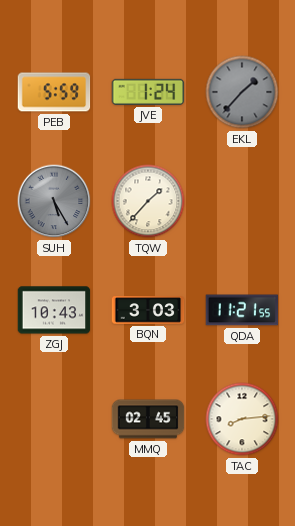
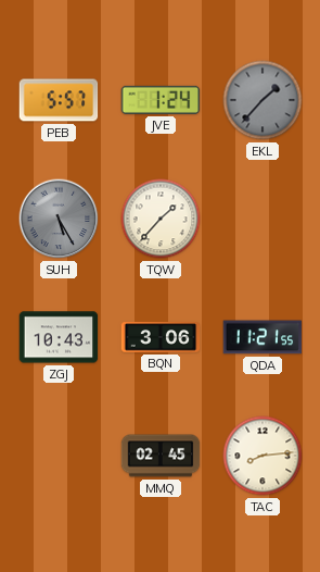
PEB: 5:59 -> 5:57
BQN: 3:03 -> 3:06
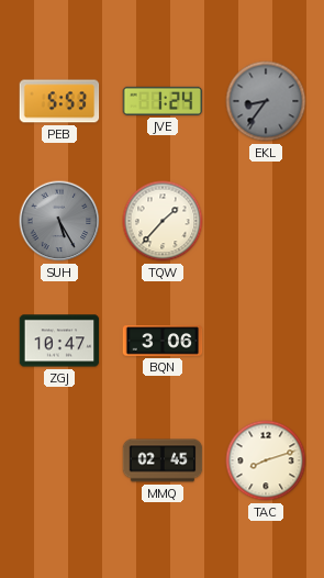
PEB: 5:57 -> 5:53
EKL: 1:37 -> 8:36
ZGJ: 10:43 -> 10:47
QDA: 11:21 -> none
TAC: 8:14 -> 8:12
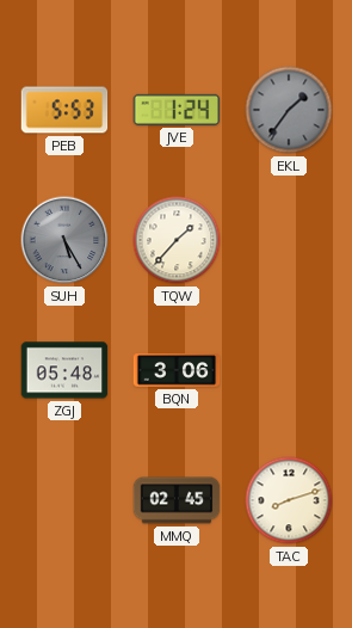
EKL: 8:36 -> 1:36
ZGJ: 10:47 -> 05:48
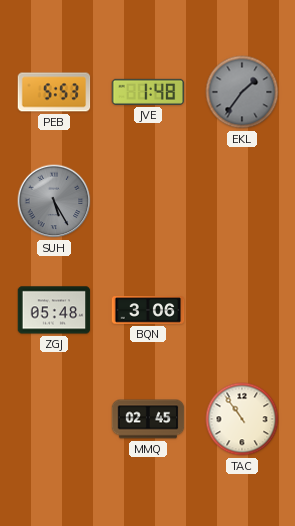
JVE: 1:24 -> 1:48
TQW: 1:37 -> none
TAC: 8:12 -> 10:54
